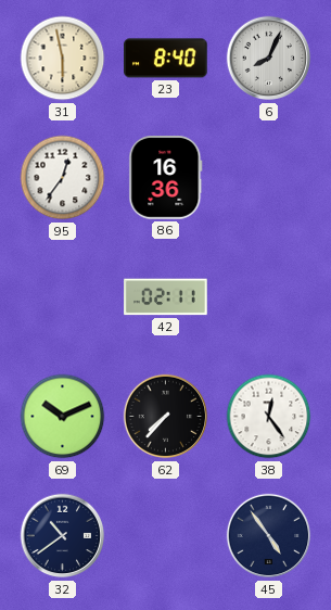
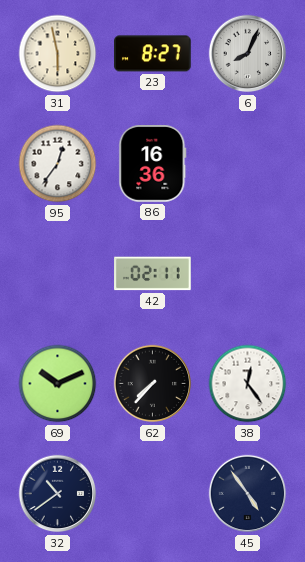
23: 8:40 -> 8:27
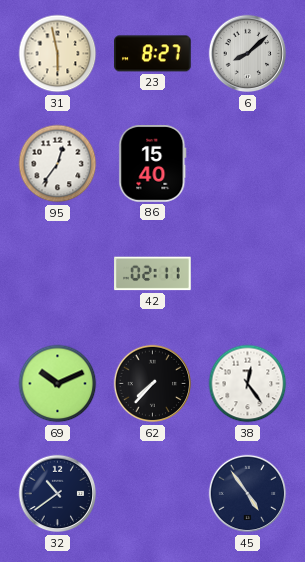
6: 8:04 -> 8:08
86: 16:36 -> 15:40
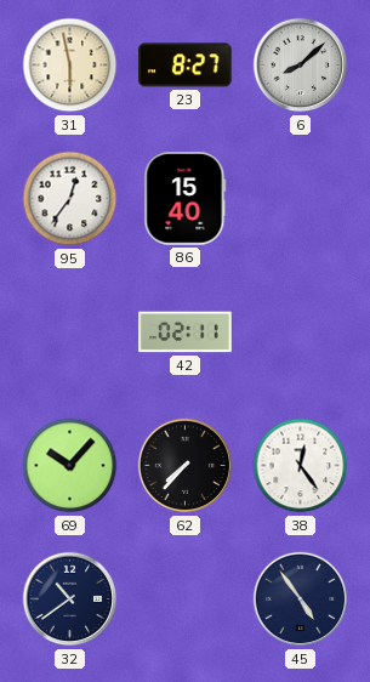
69: 10:11 -> 10:07
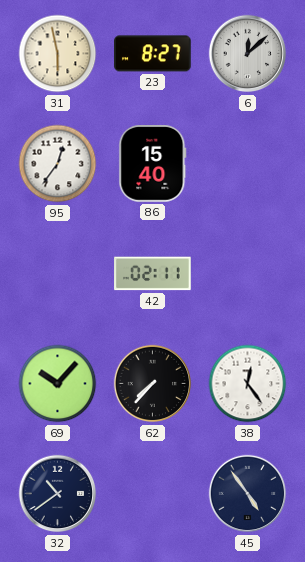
6: 8:08 -> 12:08
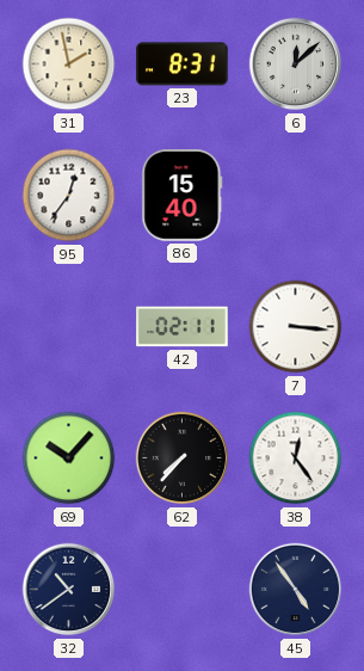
31: 5:58 -> 1:58
23: 8:27 -> 8:31
7: none -> 3:16
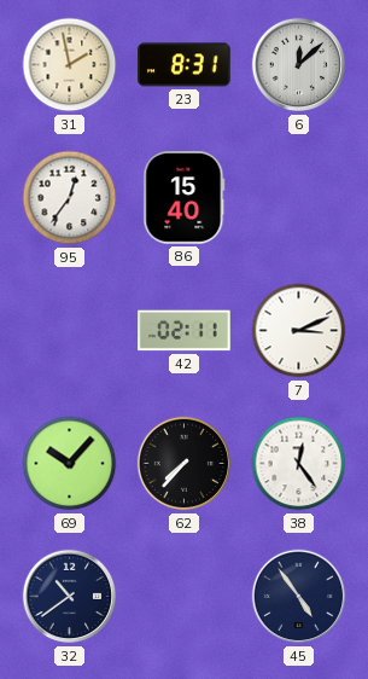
7: 3:16 -> 3:11
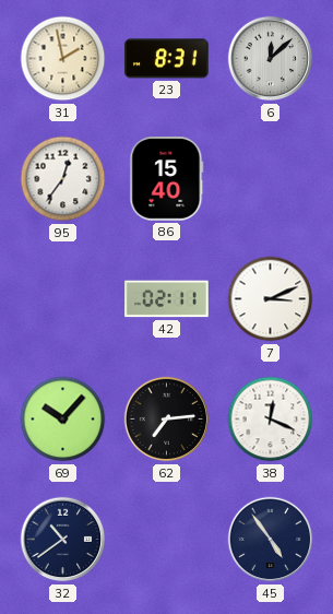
62: 7:37 -> 7:14
38: 12:24 -> 12:19
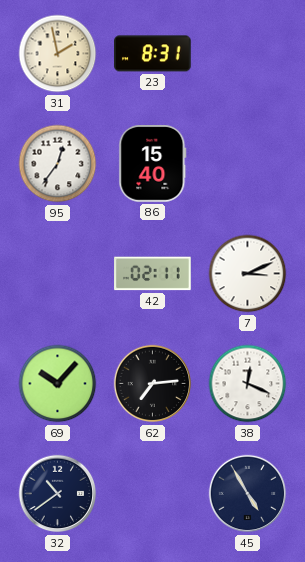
6: 12:08 -> none
45: 4:54 -> 4:55
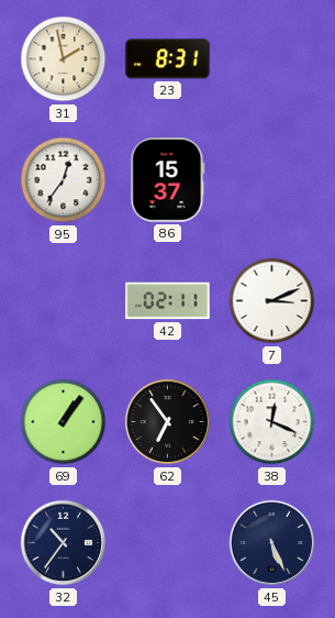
86: 15:40 -> 15:37
69: 10:07 -> 1:06
62: 7:14 -> 6:54
32: 10:39 -> 10:36
45: 4:55 -> 5:26
